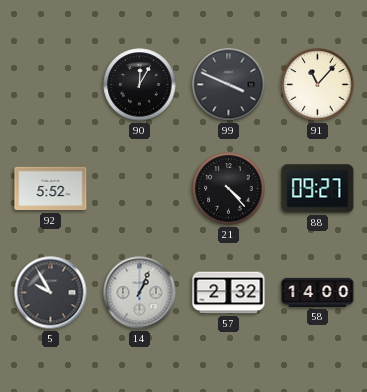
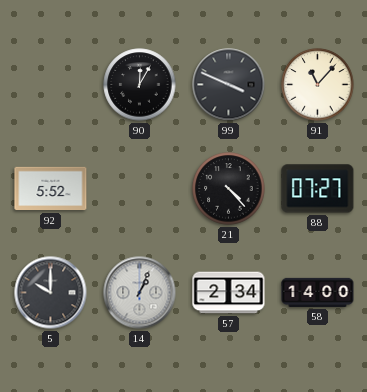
88: 09:27 -> 07:27
5: 9:55 -> 10:00
57: 2:32 -> 2:34
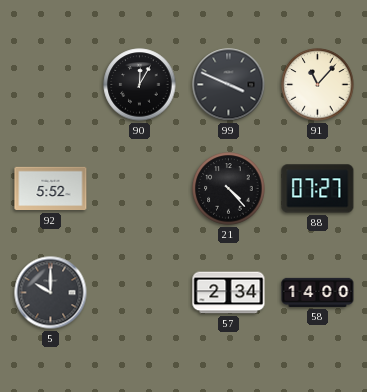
14: 1:04 -> none
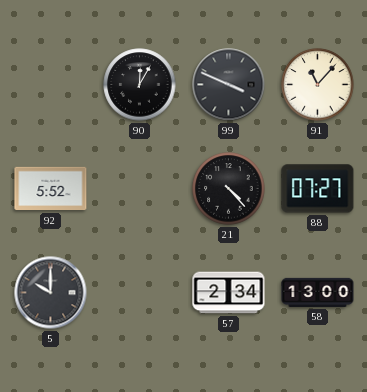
58: 14:00 -> 13:00
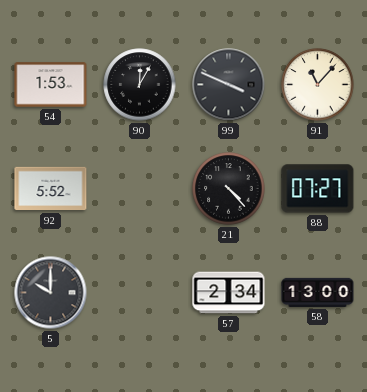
54: none -> 1:53
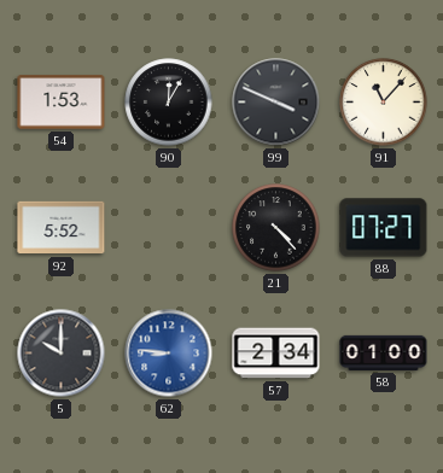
62: none -> 8:46
58: 13:00 -> 01:00
